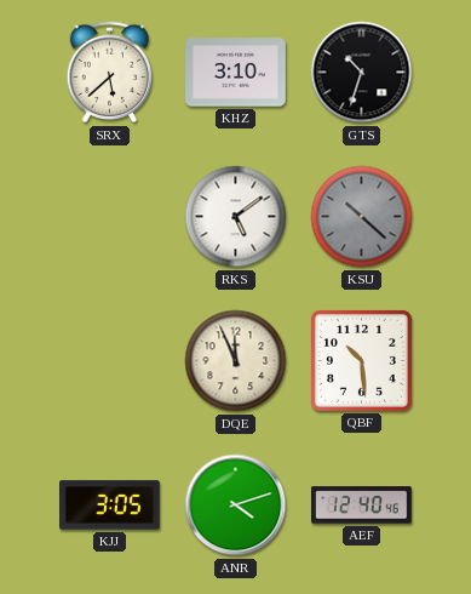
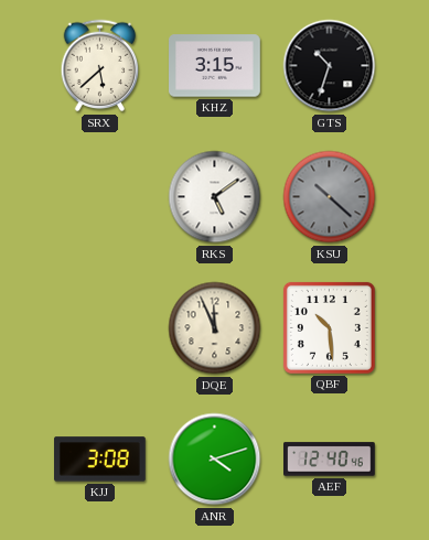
KHZ: 3:10 -> 3:15
KJJ: 3:05 -> 3:08
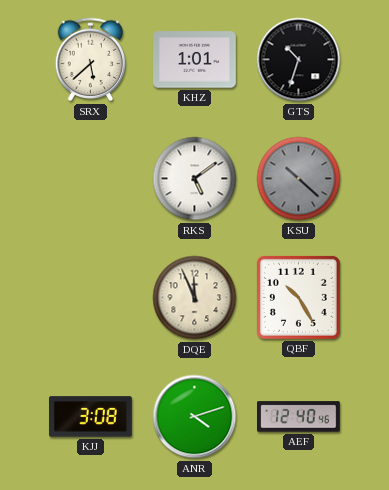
KHZ: 3:15 -> 1:01
QBF: 10:29 -> 10:25
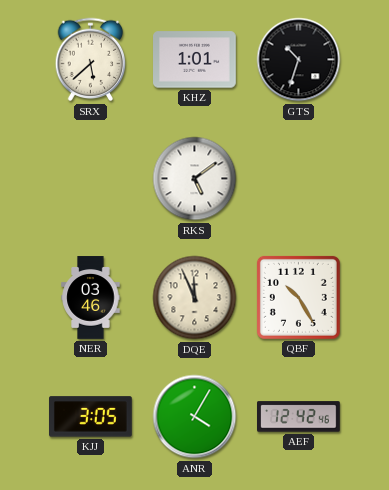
KSU: 10:22 -> none
NER: none -> 03:46
KJJ: 3:08 -> 3:05
ANR: 4:12 -> 4:05
AEF: 12:40 -> 12:42
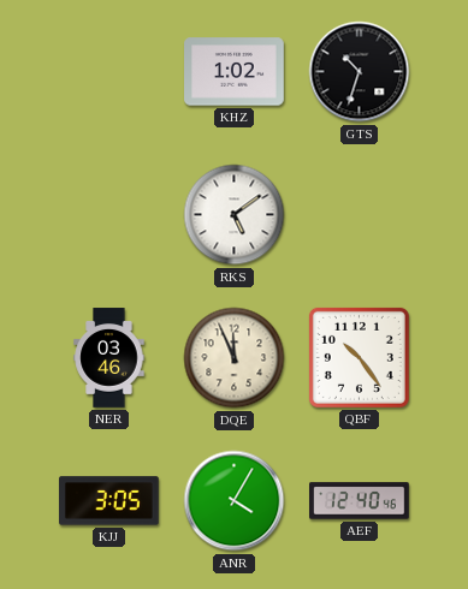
SRX: 5:38 -> none
KHZ: 1:01 -> 1:02
QBF: 10:25 -> 10:24
AEF: 12:42 -> 12:40
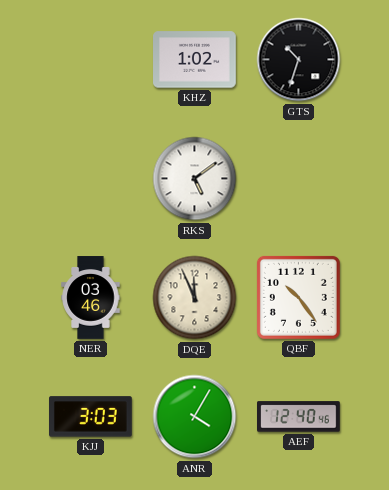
KJJ: 3:05 -> 3:03
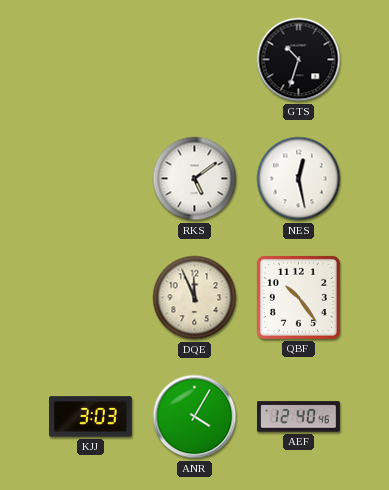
KHZ: 1:02 -> none
NES: none -> 12:28
NER: 03:46 -> none
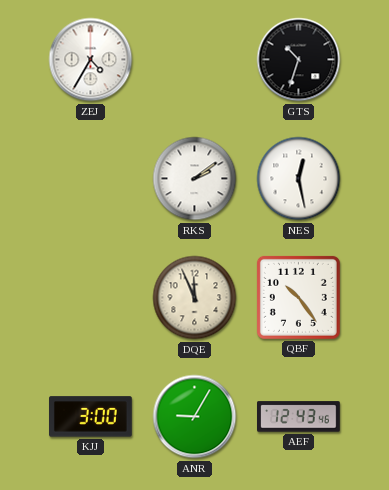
ZEJ: none -> 4:35
RKS: 5:09 -> 2:09
KJJ: 3:03 -> 3:00
ANR: 4:05 -> 9:05
AEF: 12:40 -> 12:43
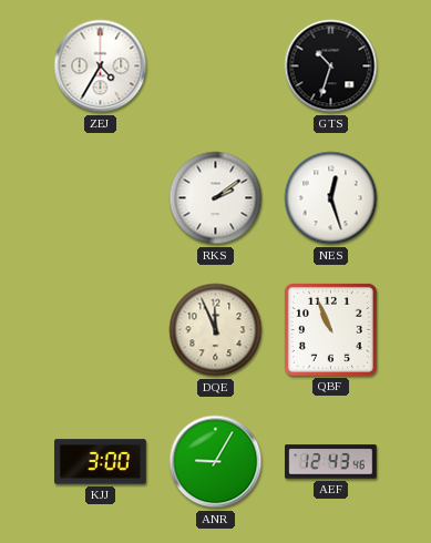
NES: 12:28 -> 12:27
QBF: 10:24 -> 10:56
